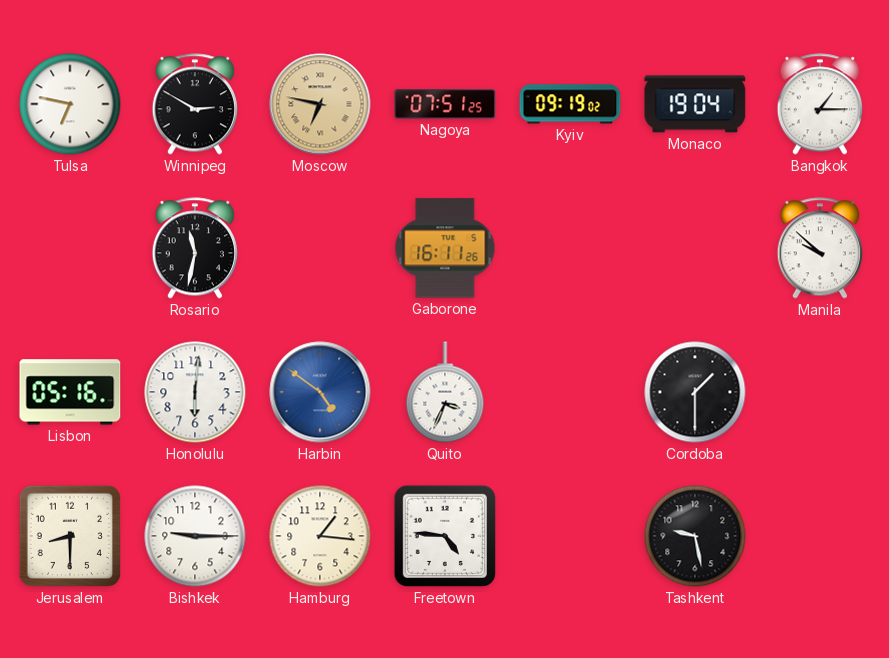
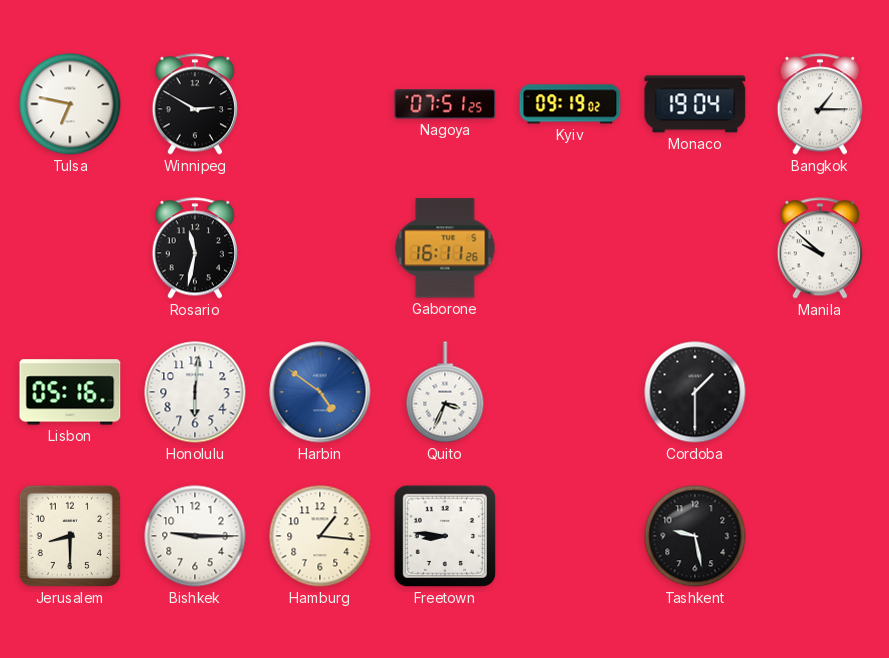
Moscow: 6:47 -> none
Freetown: 4:46 -> 8:46
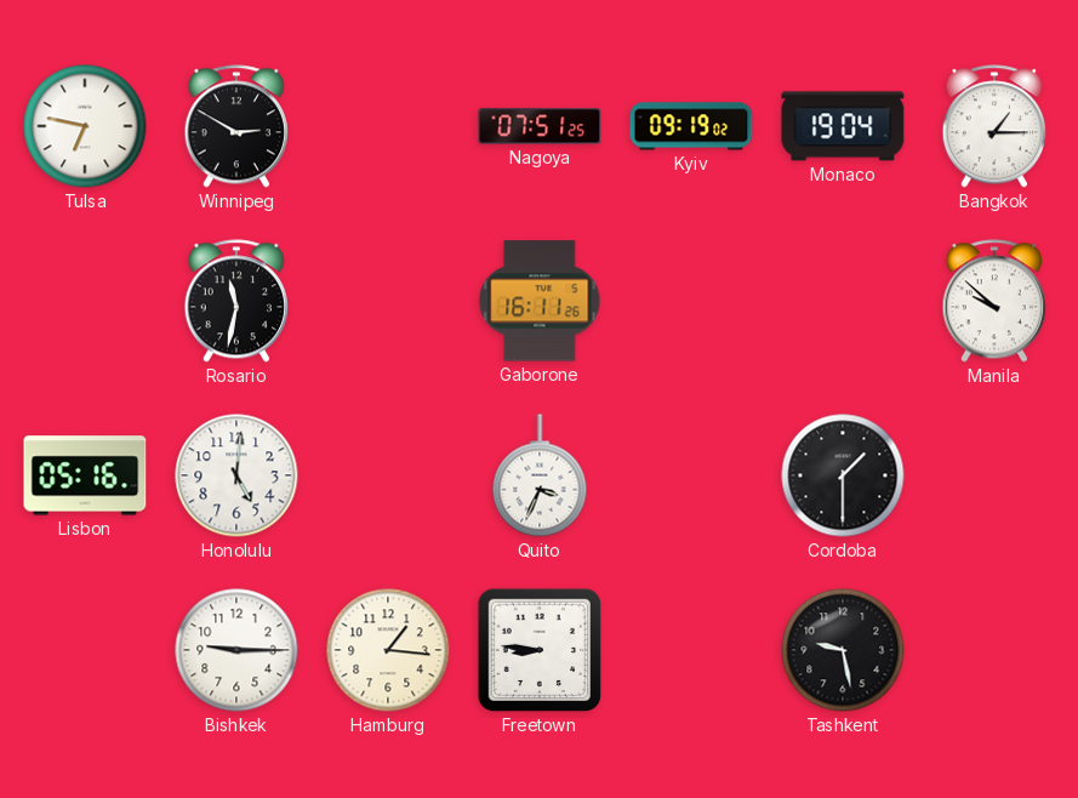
Honolulu: 6:01 -> 5:01
Harbin: 4:51 -> none
Jerusalem: 8:30 -> none
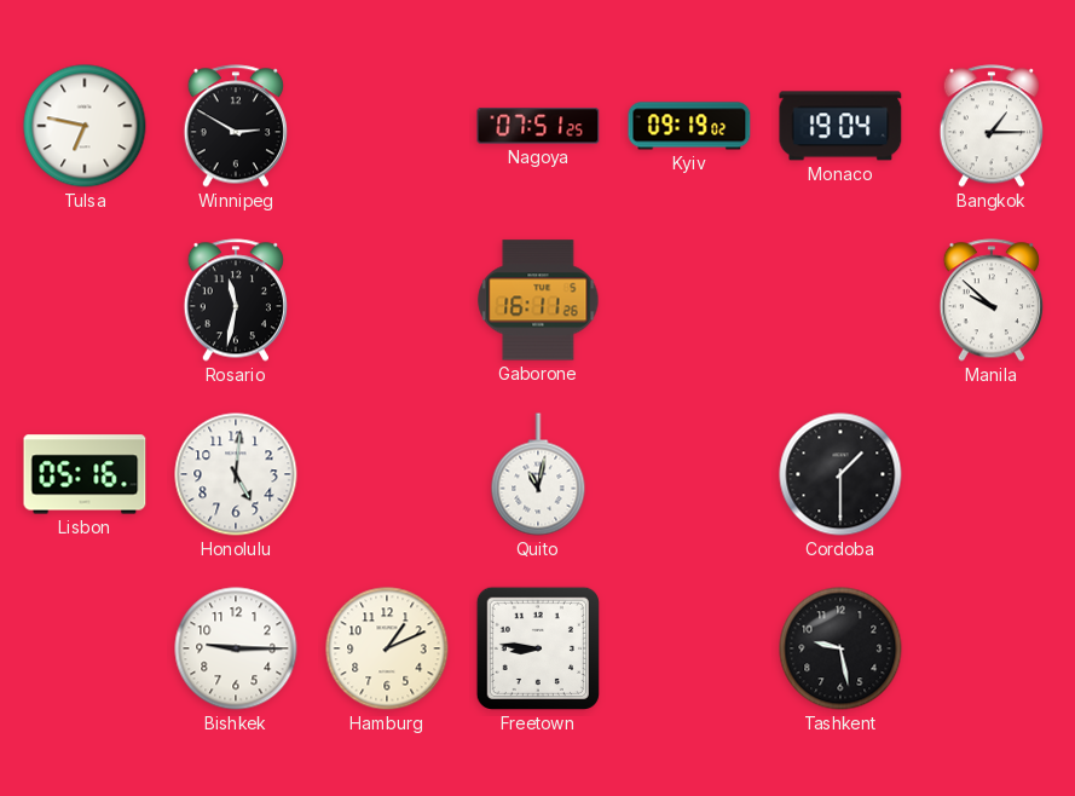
Quito: 3:34 -> 11:02
Hamburg: 1:16 -> 1:11
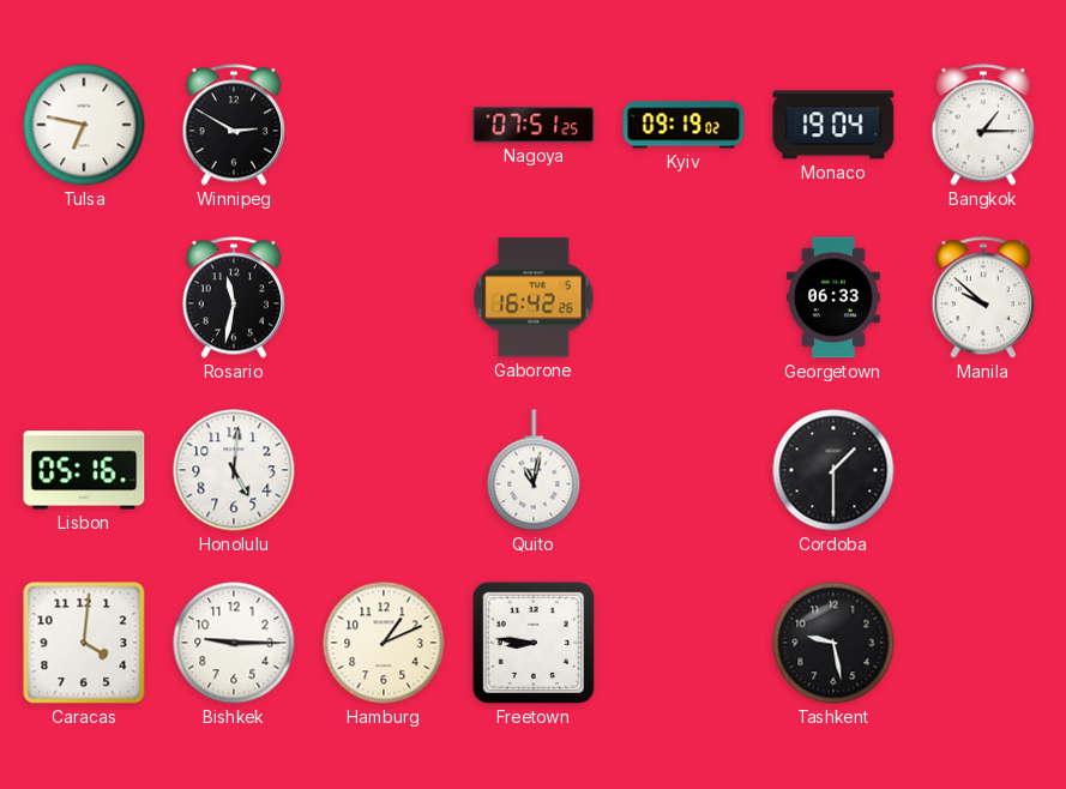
Gaborone: 16:11 -> 16:42
Georgetown: none -> 06:33
Caracas: none -> 4:01
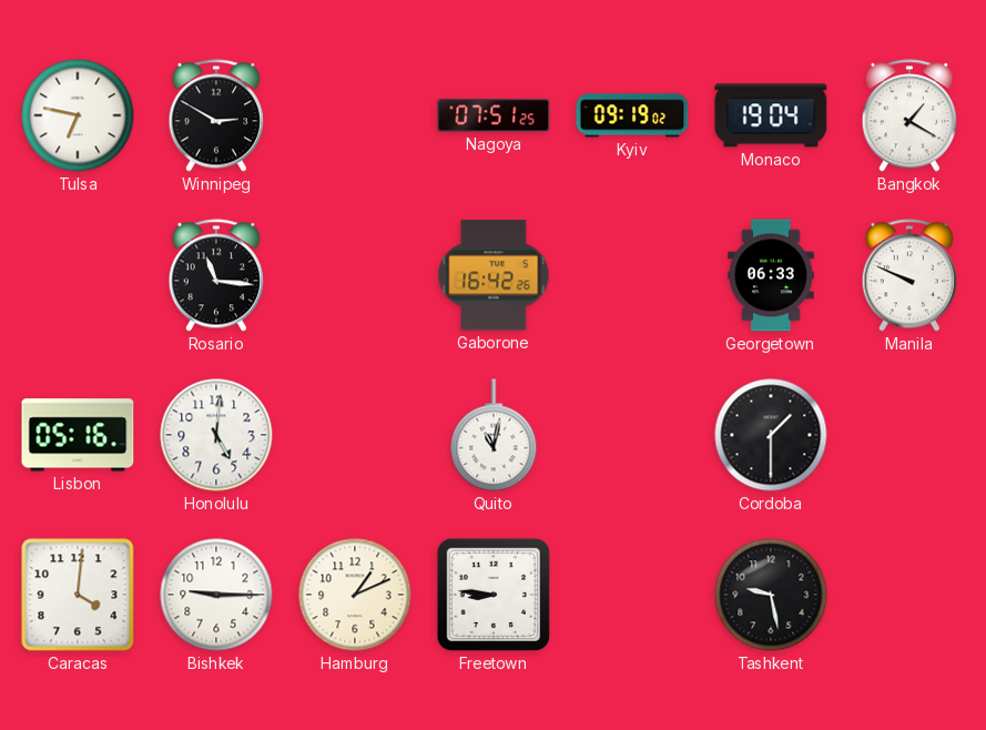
Bangkok: 1:15 -> 1:20
Rosario: 11:32 -> 11:16
Manila: 9:52 -> 9:49
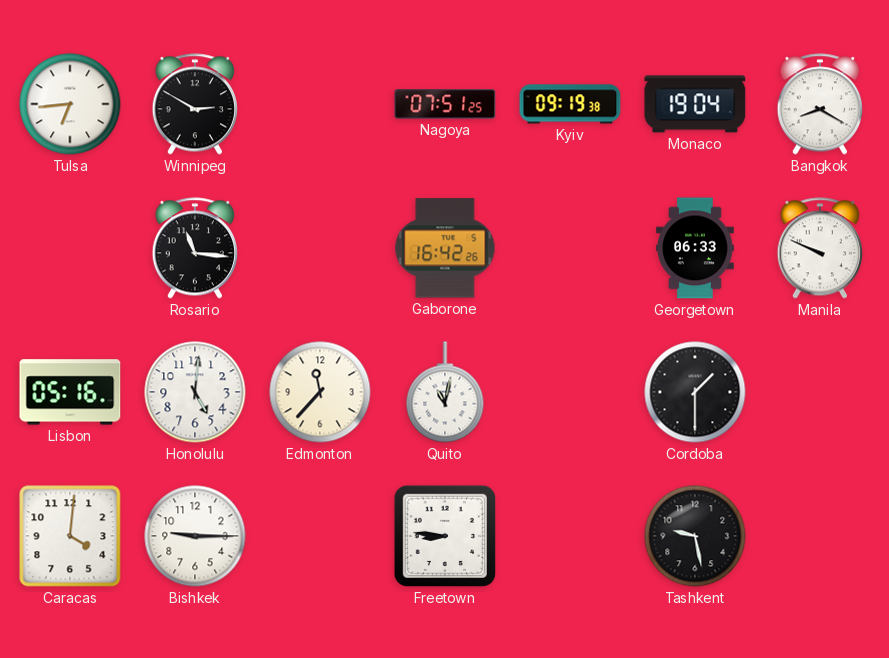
Tulsa: 6:47 -> 6:44
Kyiv: 09:19:02 -> 09:19:38
Bangkok: 1:20 -> 8:20
Edmonton: none -> 11:37
Hamburg: 1:11 -> none
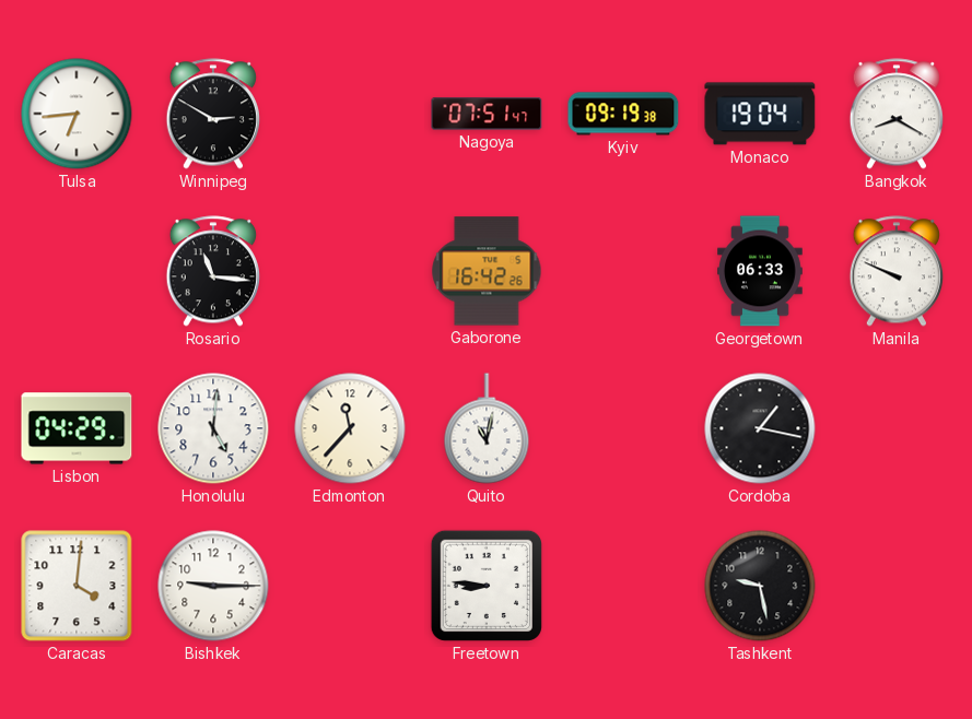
Nagoya: 07:51:25 -> 07:51:47
Lisbon: 05:16 -> 04:29
Cordoba: 1:30 -> 1:17
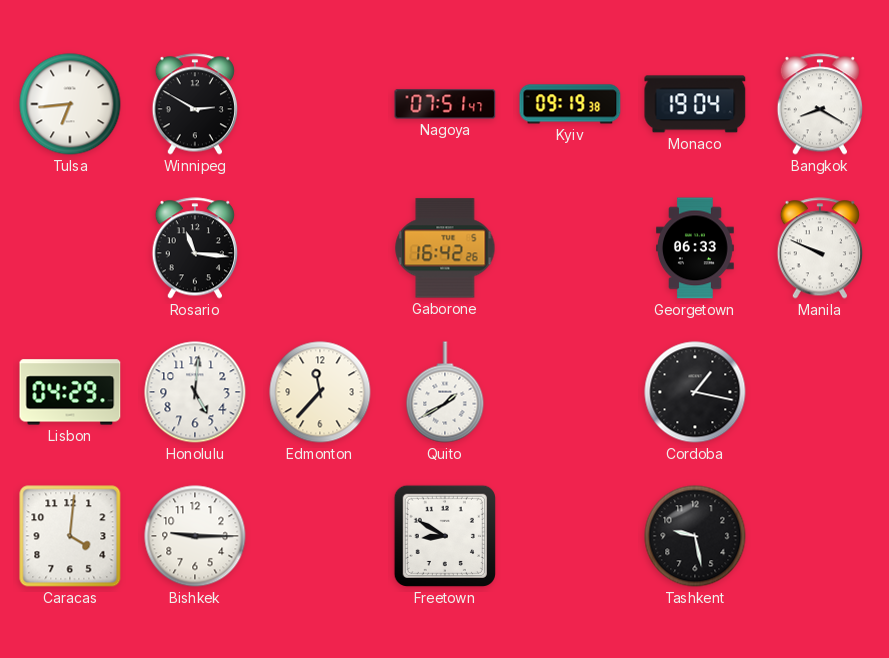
Quito: 11:02 -> 1:40
Freetown: 8:46 -> 8:50
